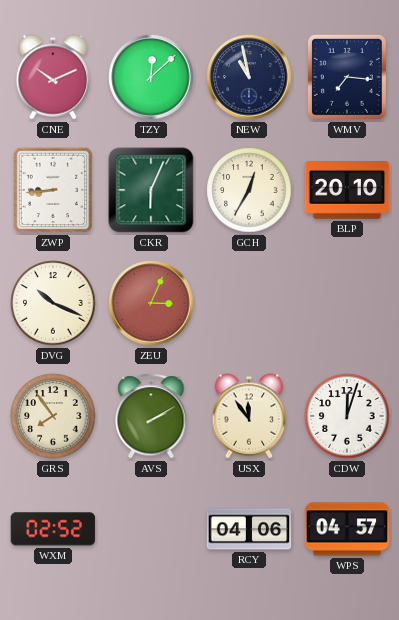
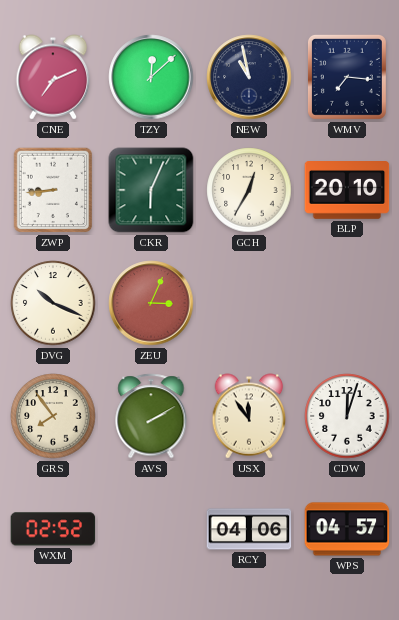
CNE: 10:11 -> 7:11
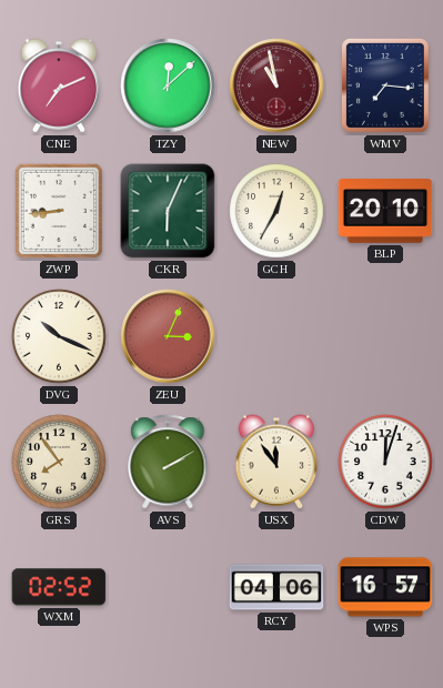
NEW dial: navy -> burgundy
WPS: 04:57 -> 16:57
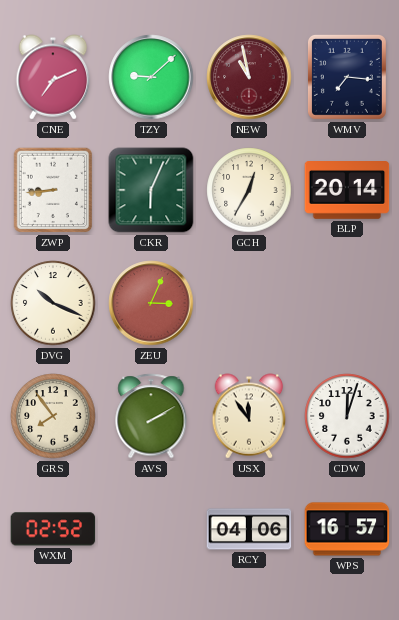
TZY: 12:08 -> 9:08
BLP: 20:10 -> 20:14
